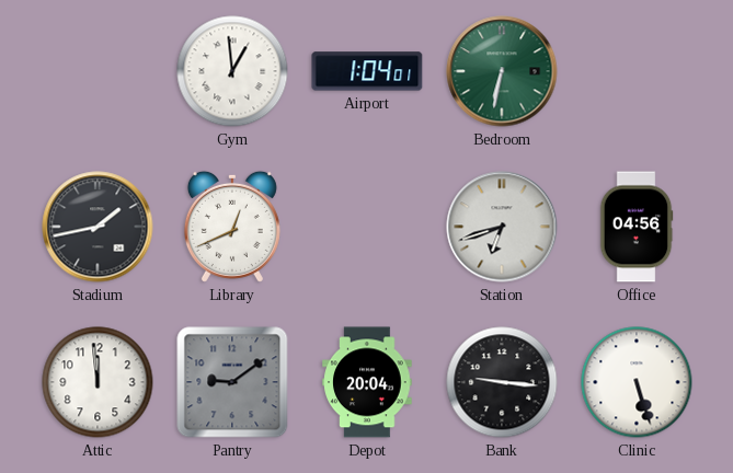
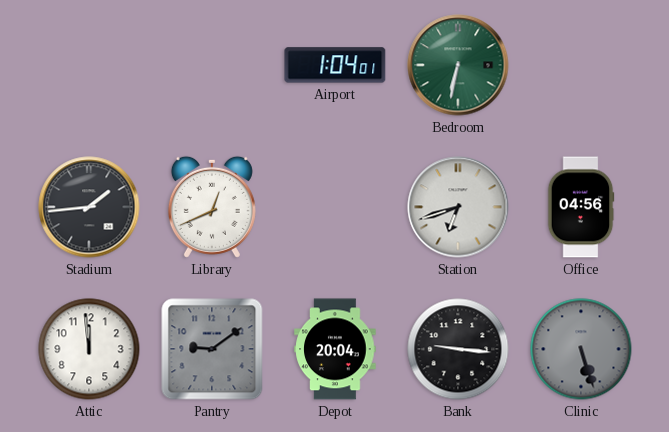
Gym: 12:59 -> none
Stadium: 1:43 -> 1:44
Clinic dial: white -> grey
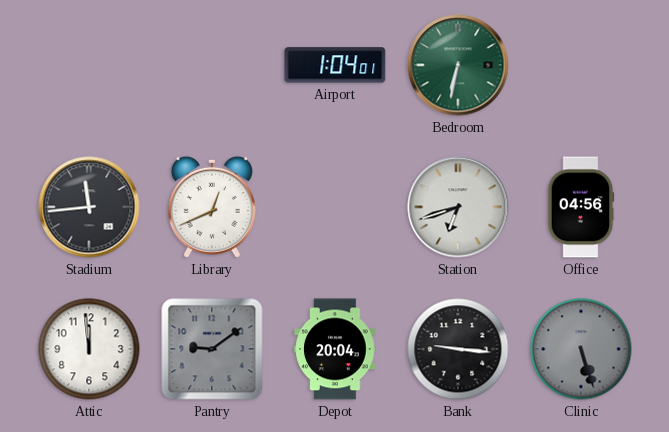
Stadium: 1:44 -> 11:44
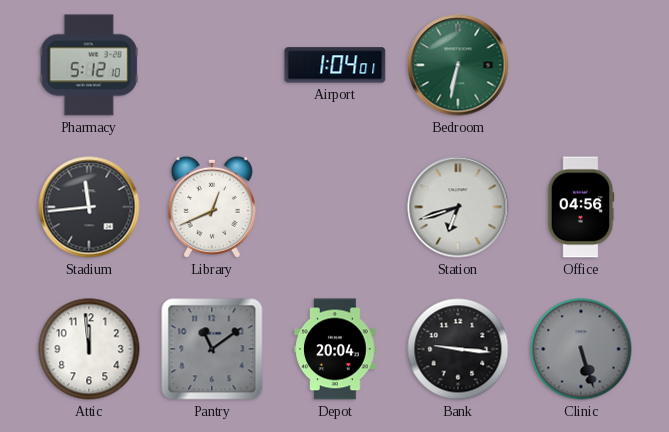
Pharmacy: none -> 5:12
Pantry: 9:09 -> 11:09
